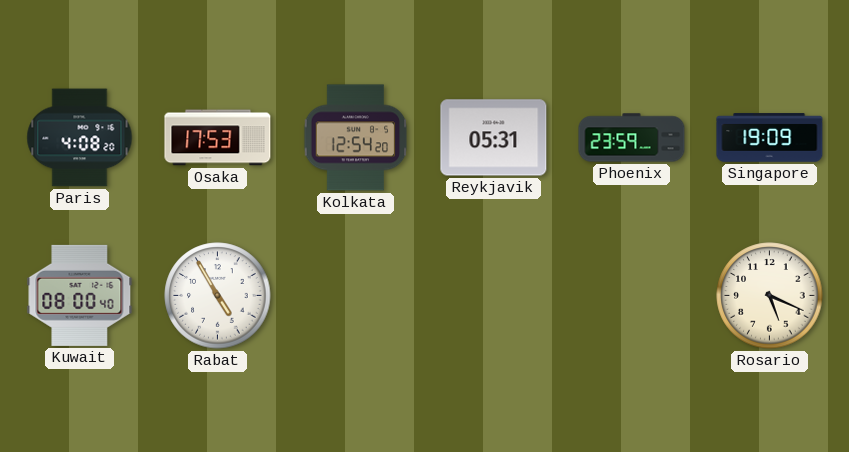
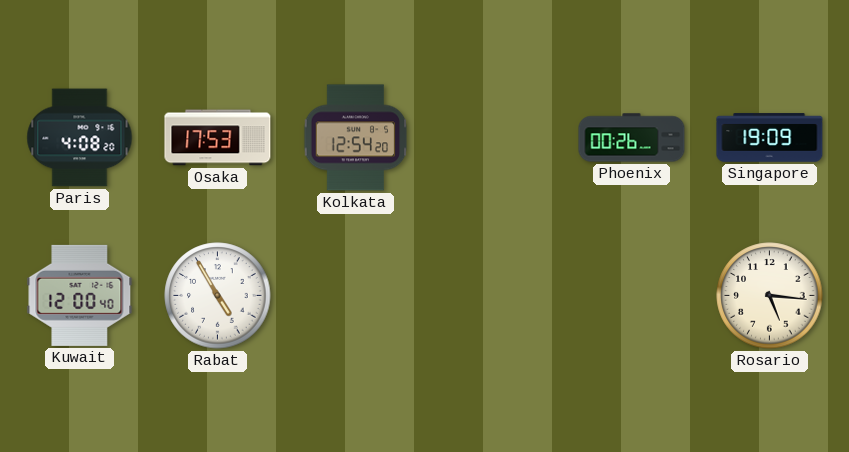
Reykjavik: 05:31 -> none
Phoenix: 23:59 -> 00:26
Kuwait: 08:00 -> 12:00
Rosario: 5:19 -> 5:16
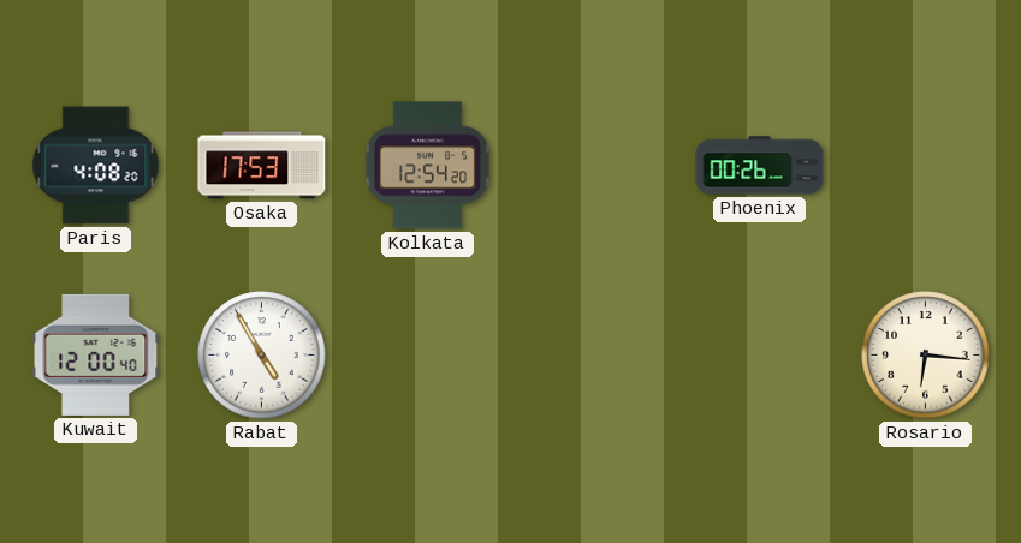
Singapore: 19:09 -> none
Rosario: 5:16 -> 6:16
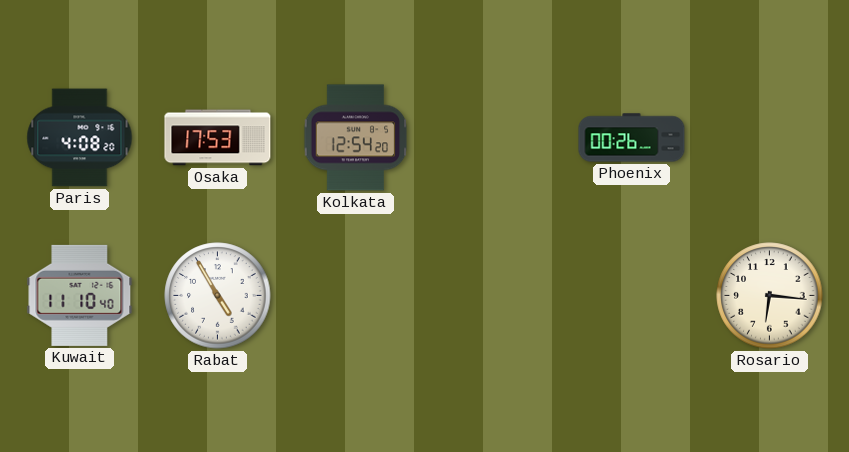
Kuwait: 12:00 -> 11:10
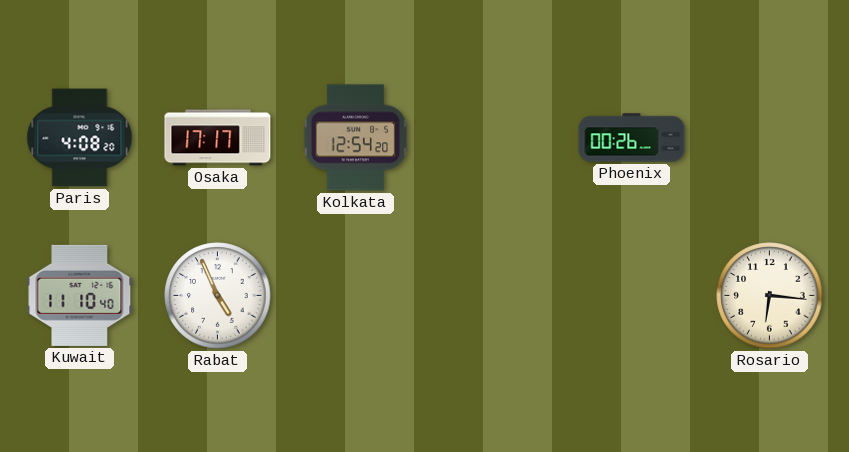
Osaka: 17:53 -> 17:17
Rabat: 4:55 -> 4:56
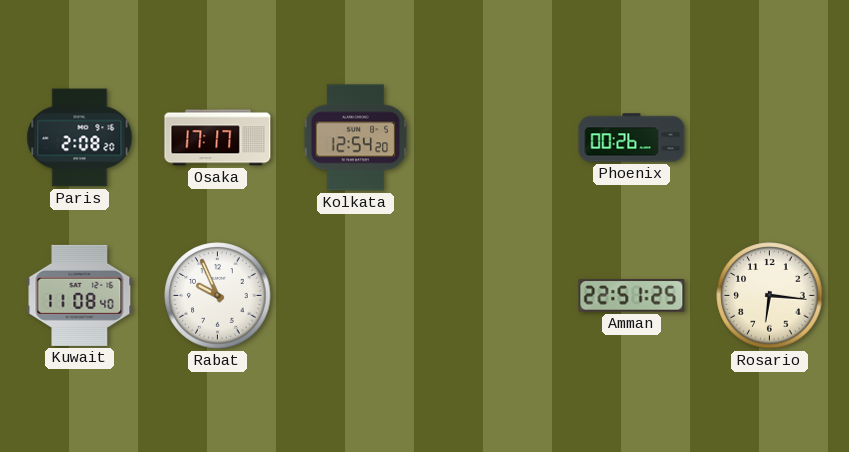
Paris: 4:08 -> 2:08
Kuwait: 11:10 -> 11:08
Rabat: 4:56 -> 9:56
Amman: none -> 22:51
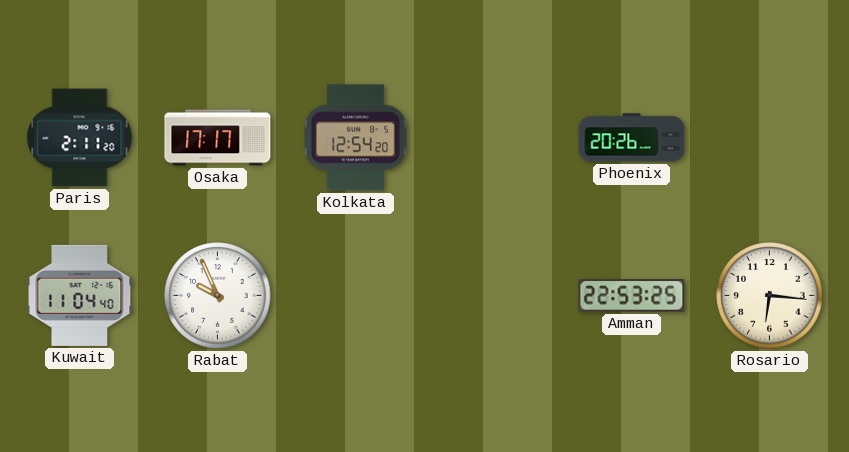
Paris: 2:08 -> 2:11
Phoenix: 00:26 -> 20:26
Kuwait: 11:08 -> 11:04
Amman: 22:51 -> 22:53
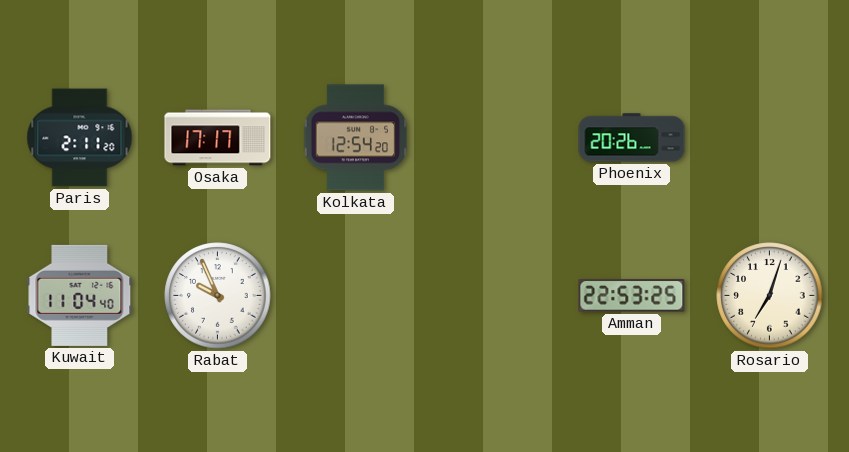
Rosario: 6:16 -> 7:03
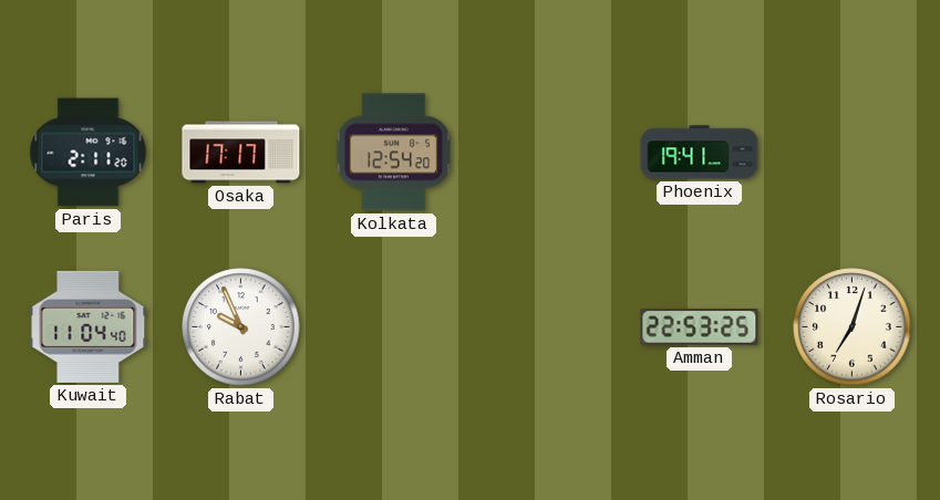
Phoenix: 20:26 -> 19:41
